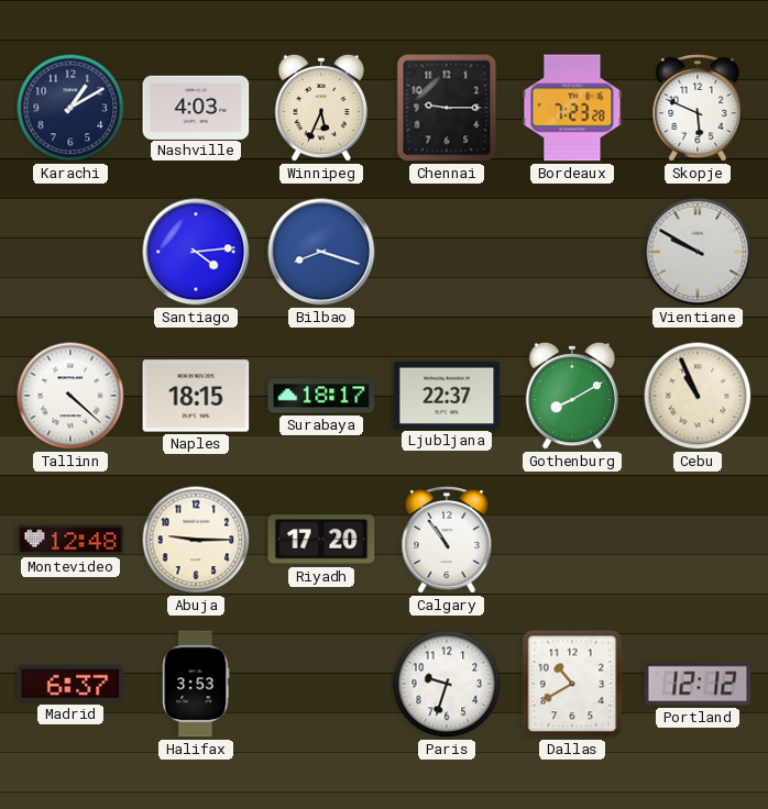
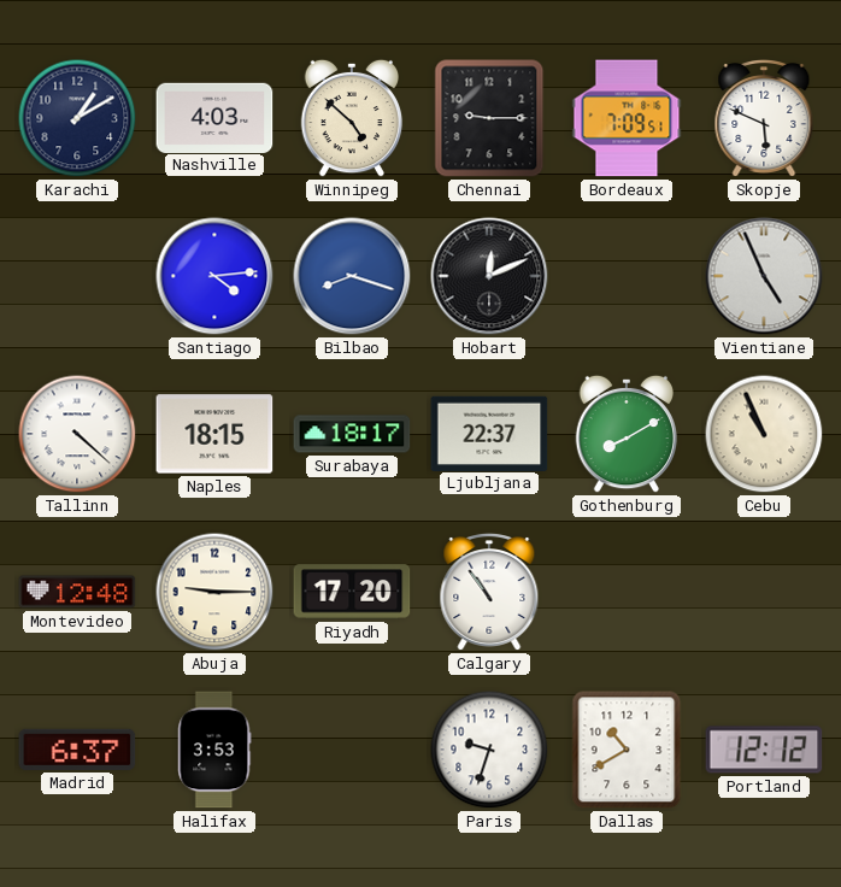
Winnipeg: 5:34 -> 4:52
Bordeaux: 7:23 -> 7:09
Hobart: none -> 12:11
Vientiane: 9:50 -> 4:56
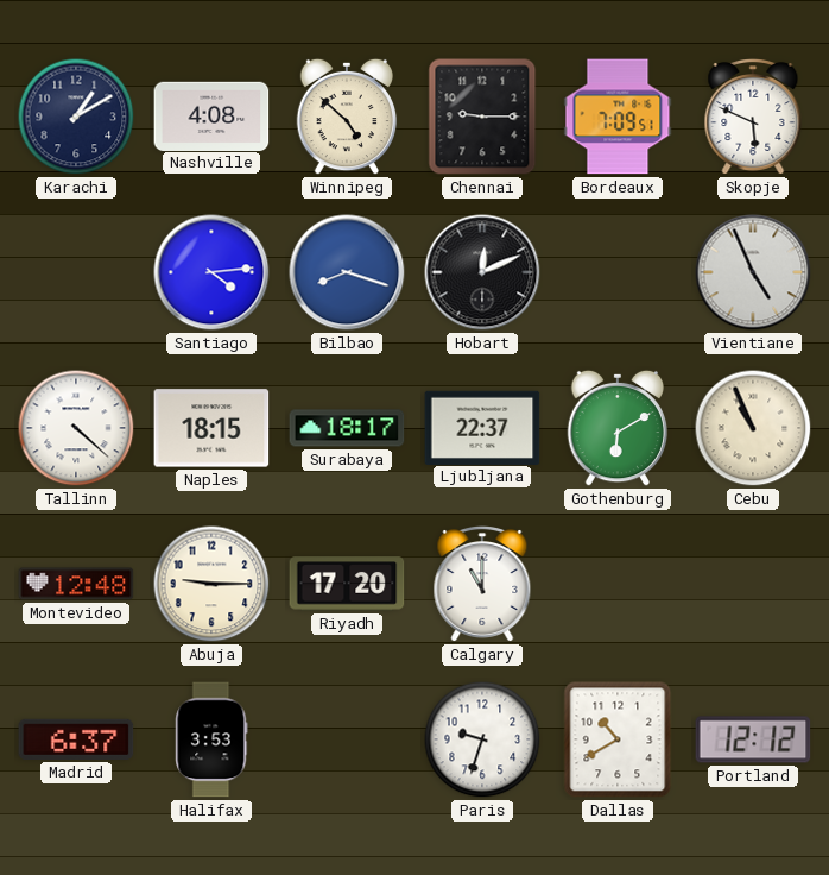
Nashville: 4:03 -> 4:08
Gothenburg: 8:10 -> 6:10
Calgary: 10:54 -> 11:00
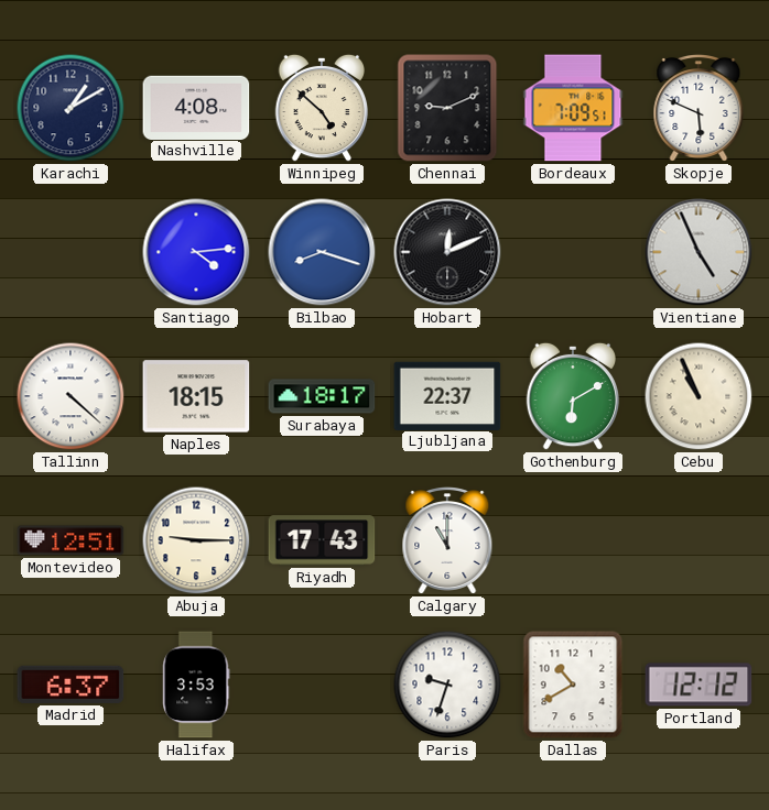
Chennai: 9:15 -> 9:11
Montevideo: 12:48 -> 12:51
Riyadh: 17:20 -> 17:43
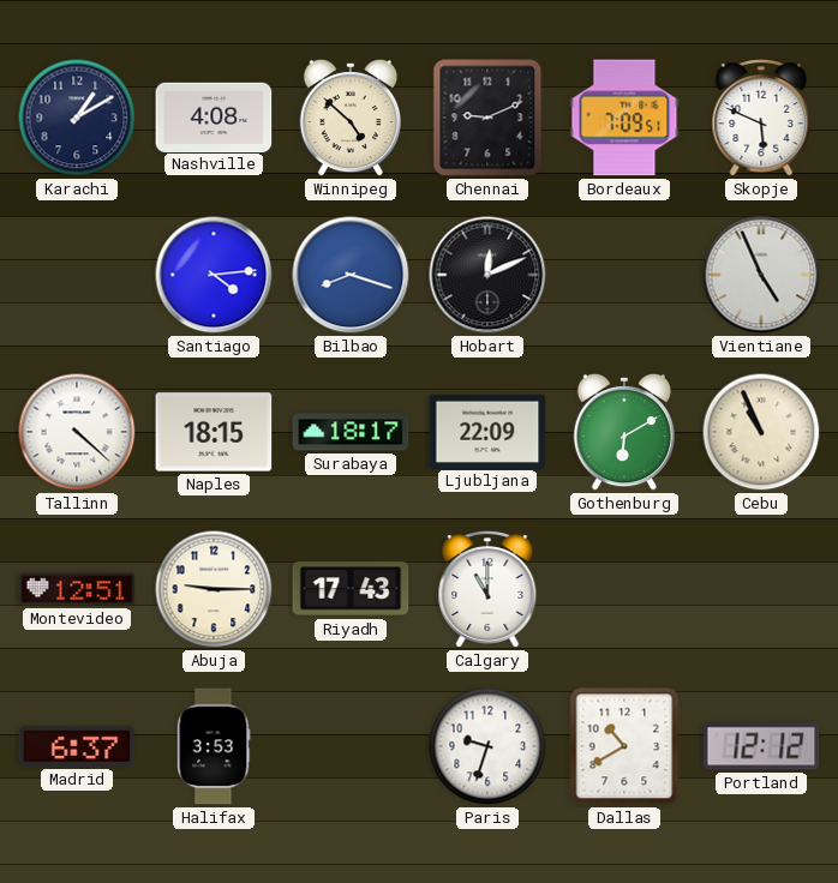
Ljubljana: 22:37 -> 22:09
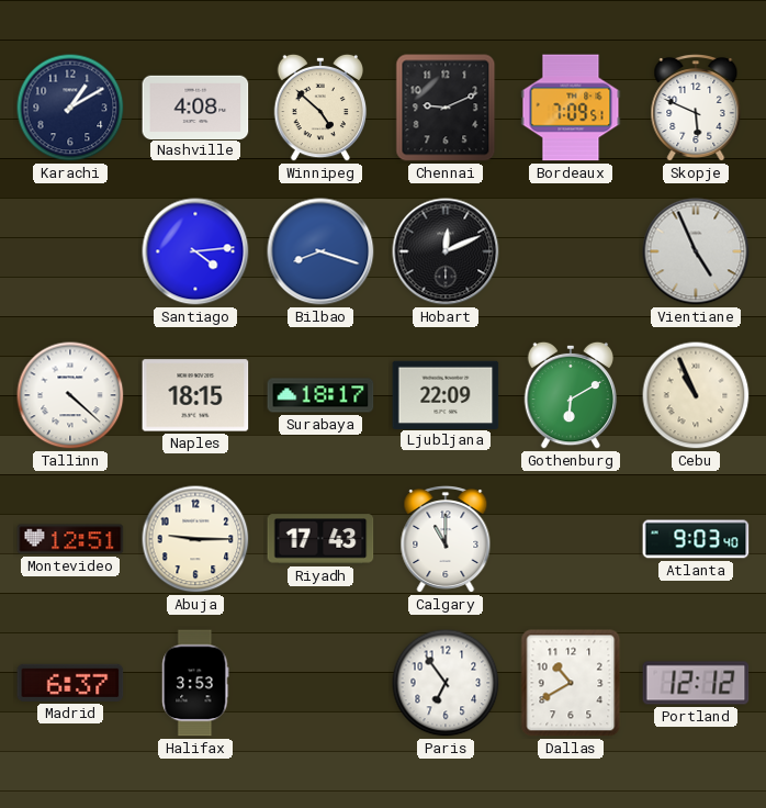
Atlanta: none -> 9:03
Paris: 9:33 -> 6:54
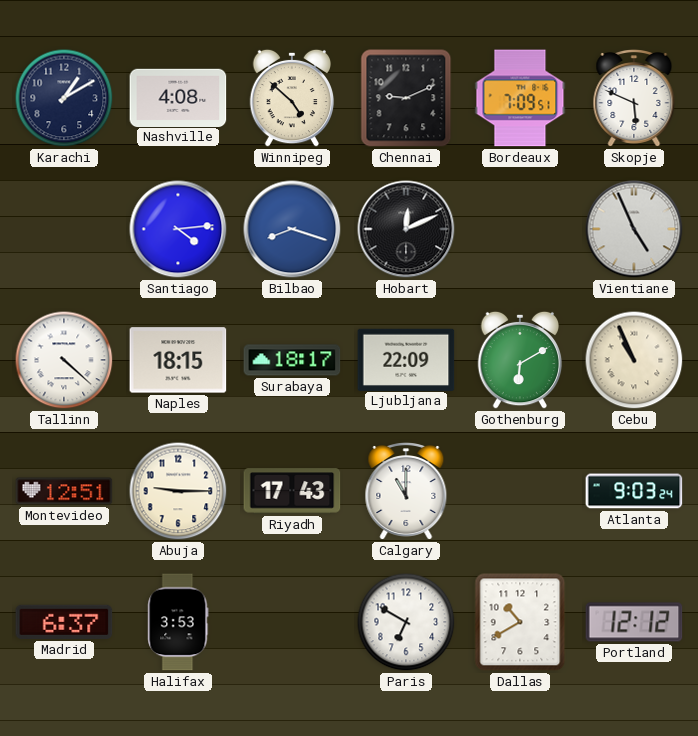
Atlanta: 9:03:40 -> 9:03:24
Paris: 6:54 -> 6:50
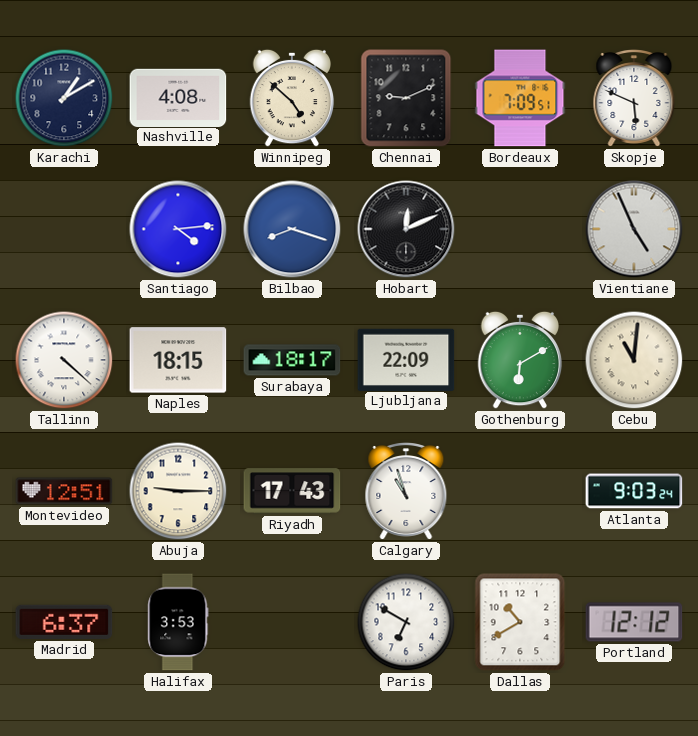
Cebu: 10:56 -> 11:01
Calgary: 11:00 -> 10:57
